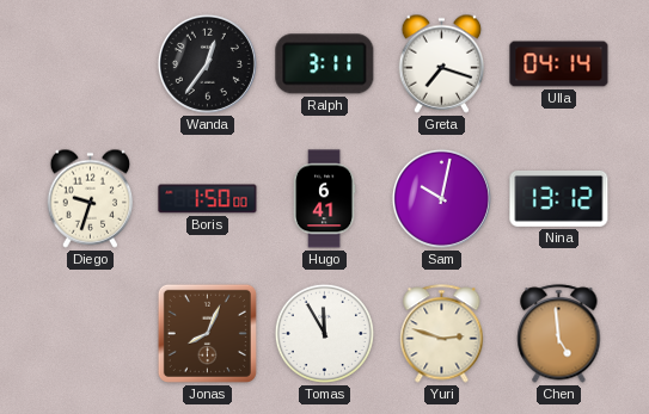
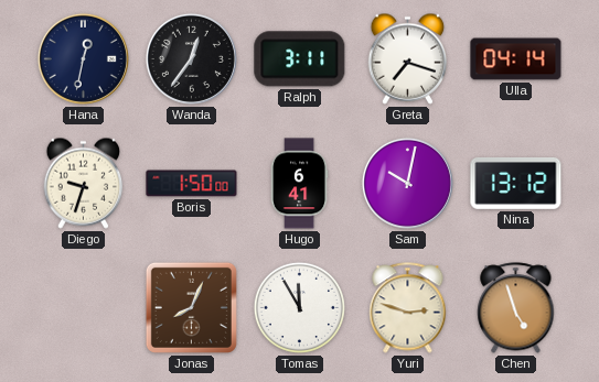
Hana: none -> 12:32
Chen: 4:59 -> 4:57
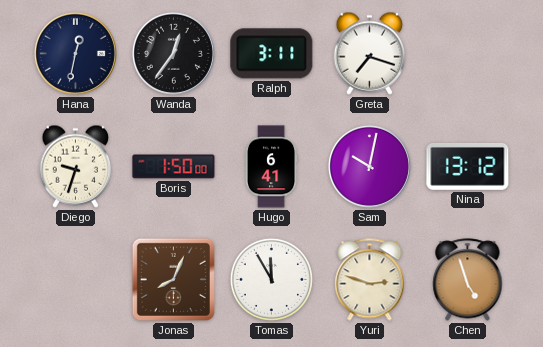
Ulla: 04:14 -> none
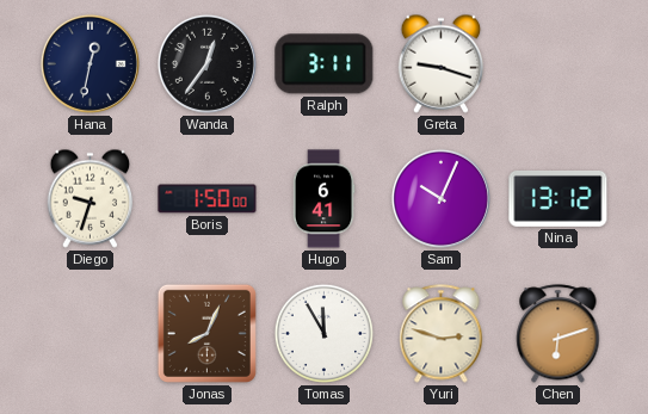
Greta: 7:18 -> 9:18
Sam: 10:02 -> 10:04
Chen: 4:57 -> 6:12
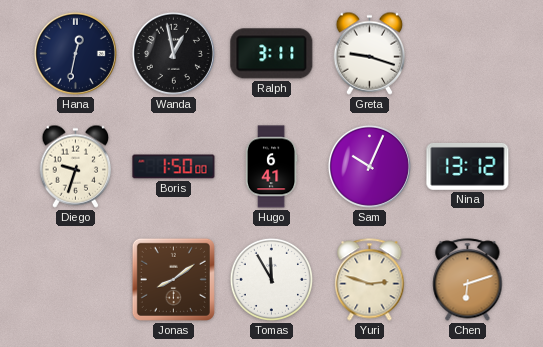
Wanda: 12:36 -> 12:58
Jonas: 8:04 -> 8:09
